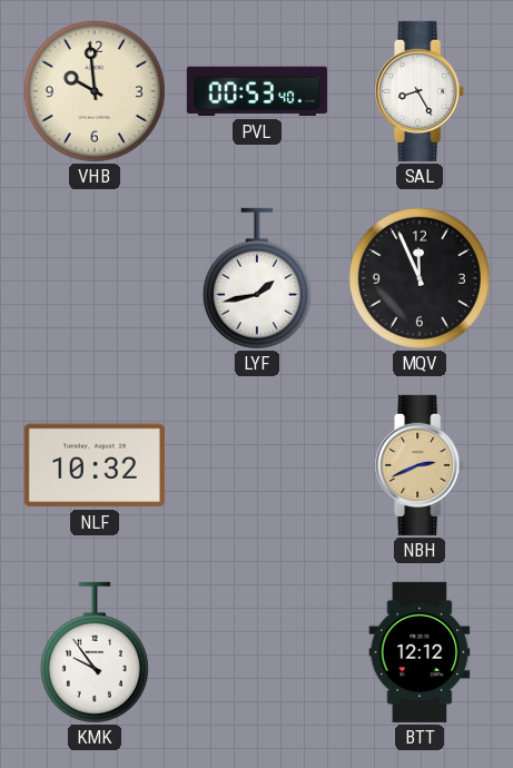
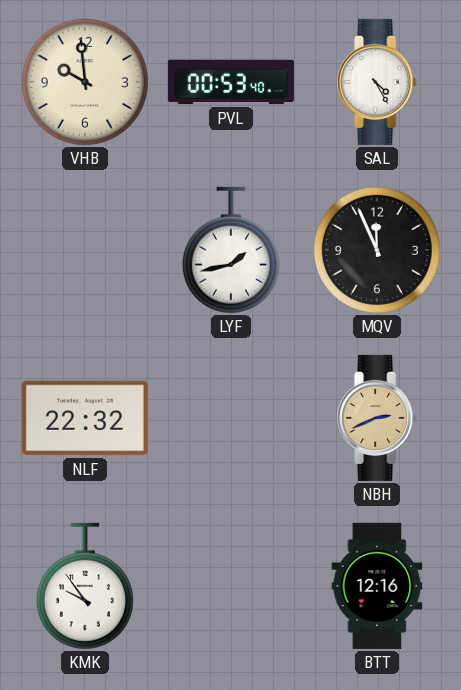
SAL: 8:25 -> 4:25
NLF: 10:32 -> 22:32
BTT: 12:12 -> 12:16
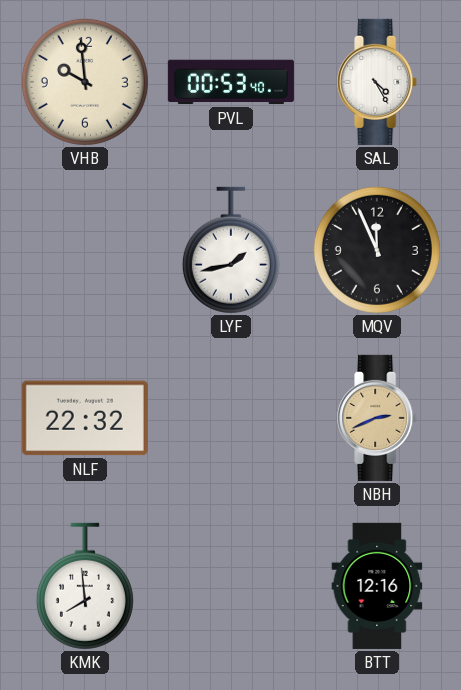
KMK: 9:54 -> 7:59
